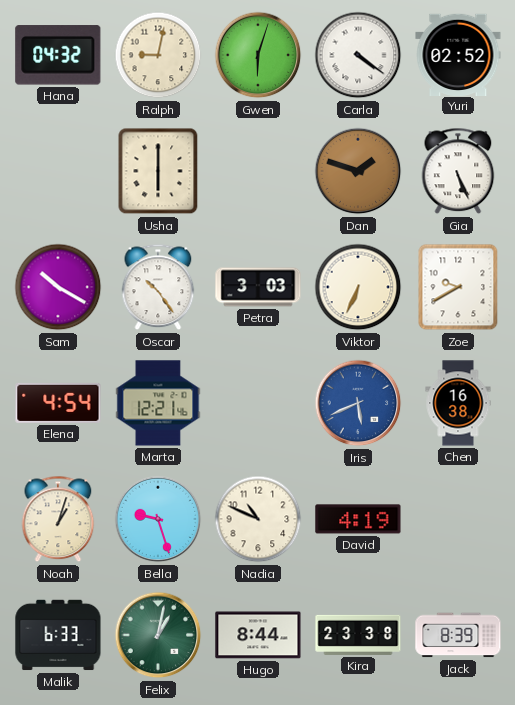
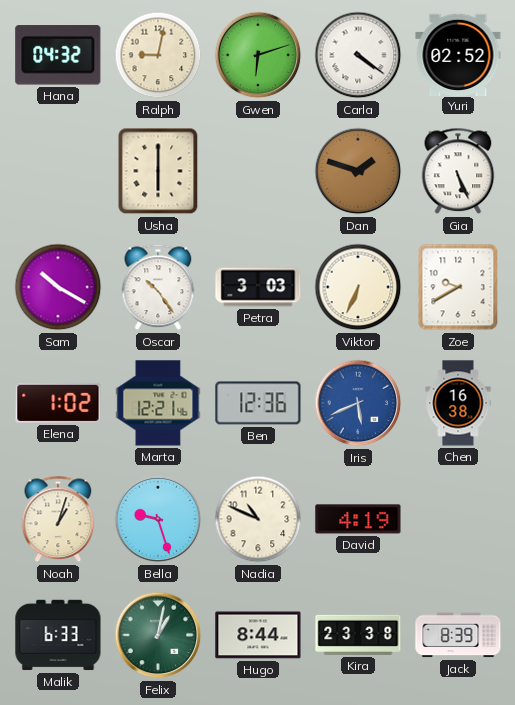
Gwen: 6:03 -> 6:12
Elena: 4:54 -> 1:02
Ben: none -> 12:36
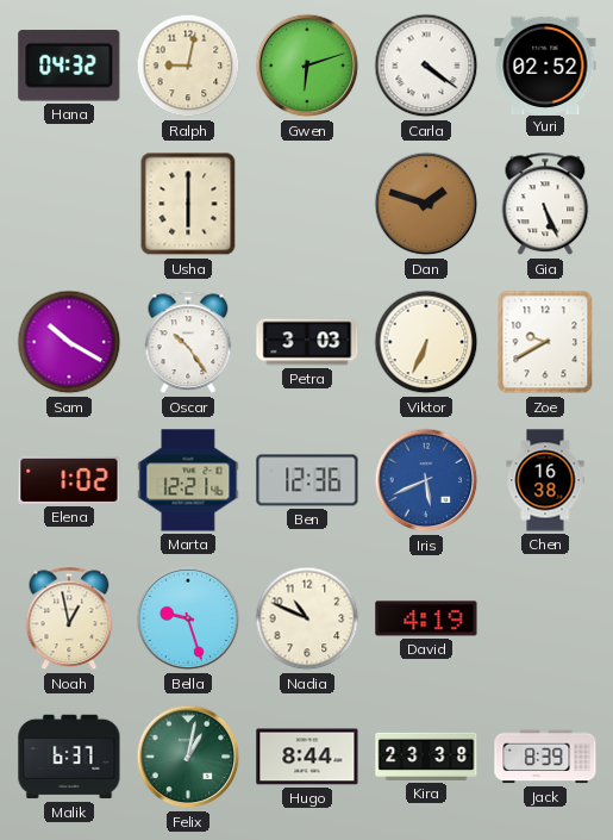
Noah: 1:03 -> 12:58
Malik: 6:33 -> 6:37
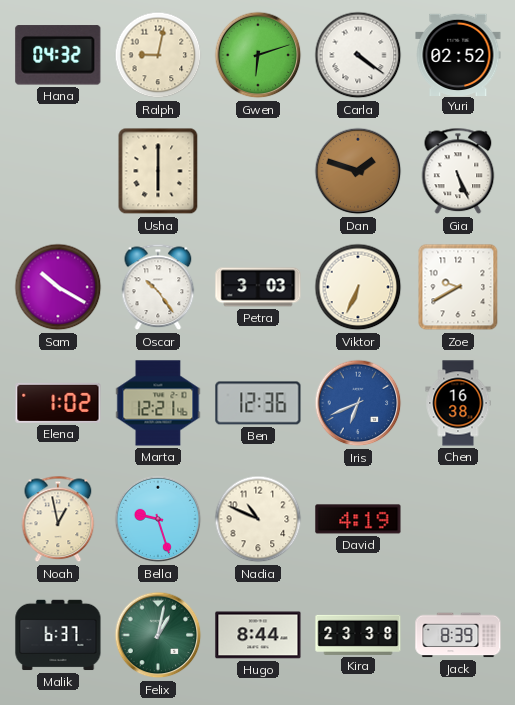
Iris: 5:41 -> 6:41
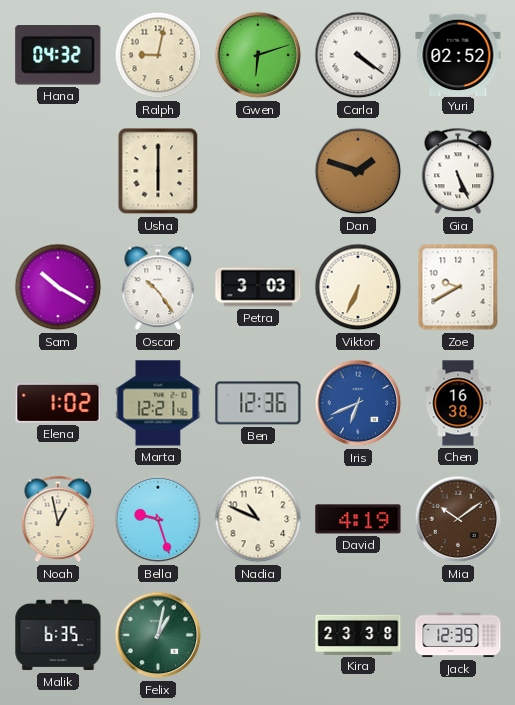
Mia: none -> 10:09
Malik: 6:37 -> 6:35
Hugo: 8:44 -> none
Jack: 8:39 -> 12:39
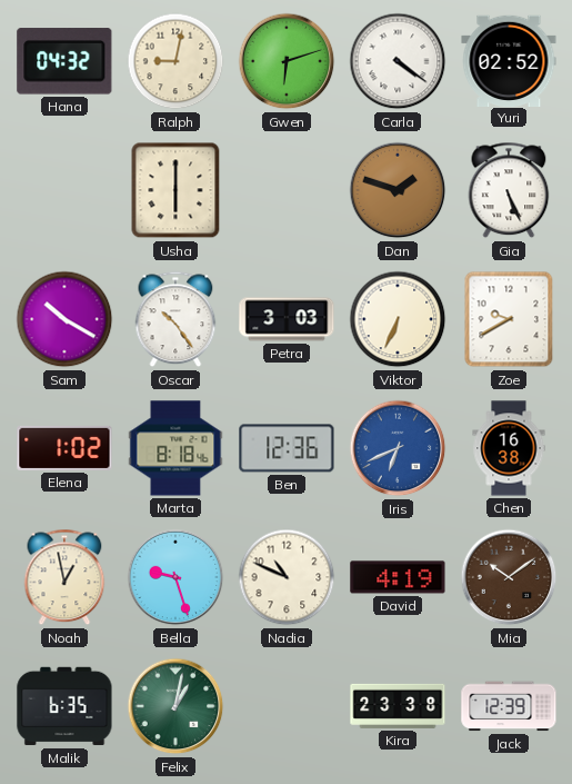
Marta: 12:21 -> 8:18
